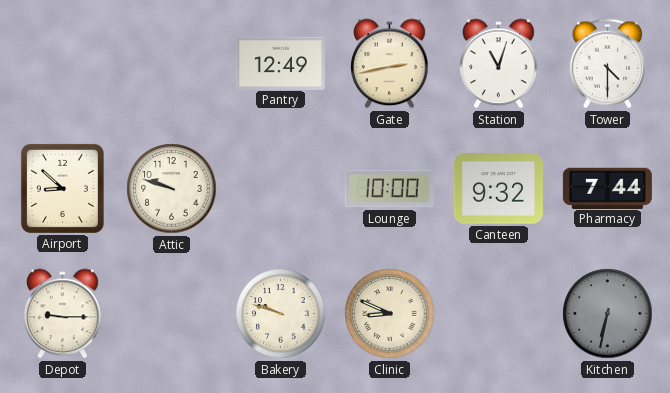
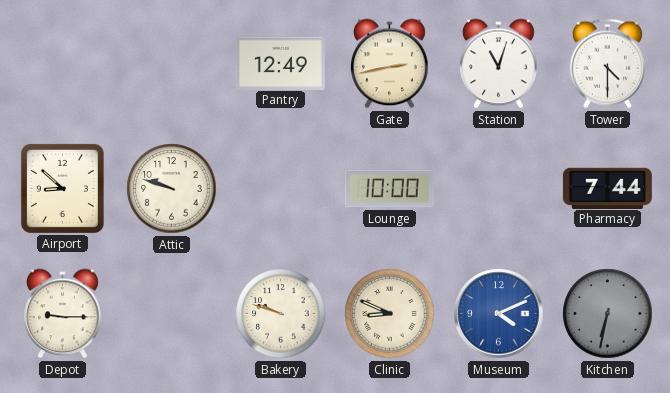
Canteen: 9:32 -> none
Museum: none -> 4:11
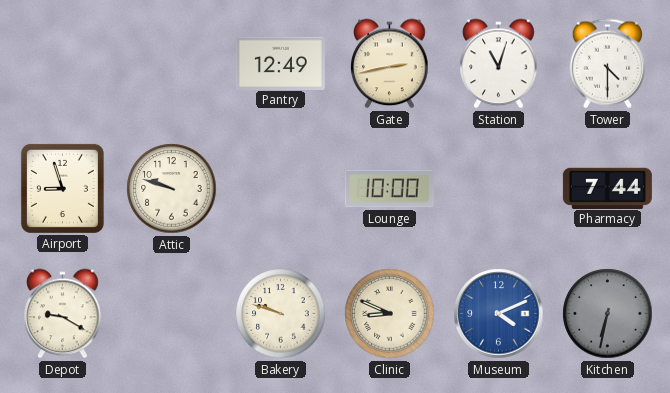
Airport: 8:52 -> 8:57
Depot: 9:15 -> 9:20
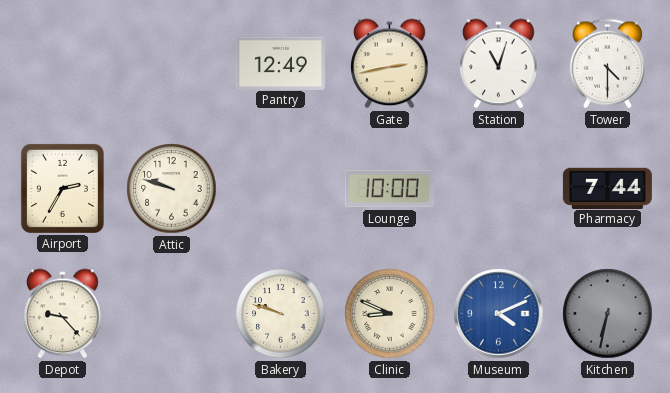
Airport: 8:57 -> 2:35
Depot: 9:20 -> 9:23
